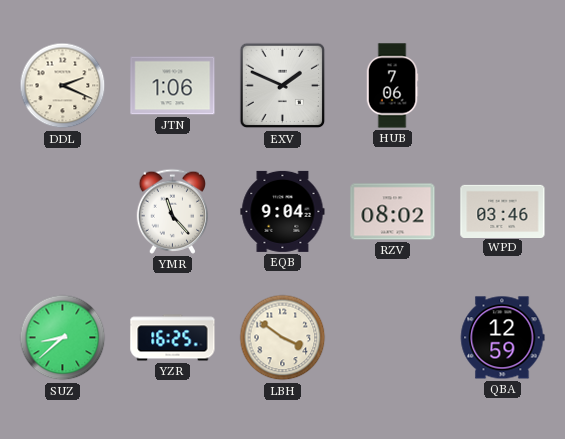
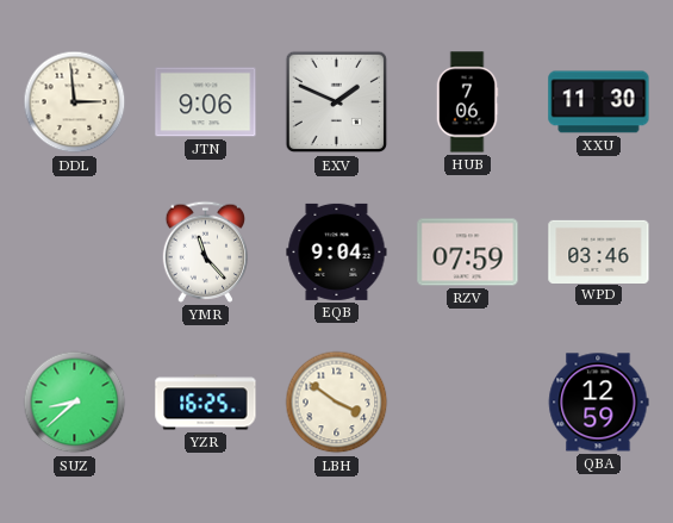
DDL: 2:19 -> 2:59
JTN: 1:06 -> 9:06
XXU: none -> 11:30
RZV: 08:02 -> 07:59
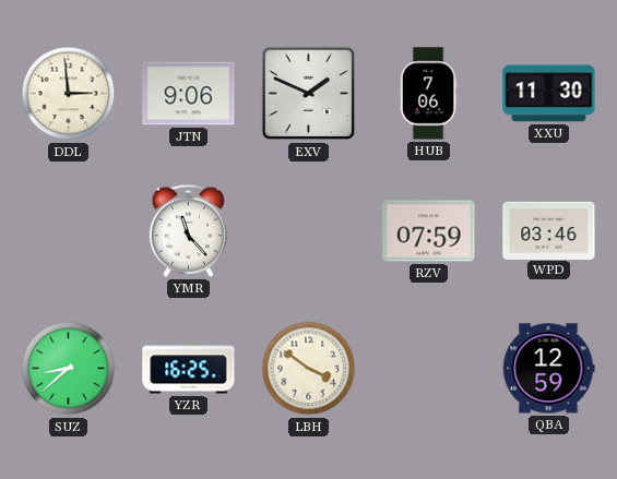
EQB: 9:04 -> none
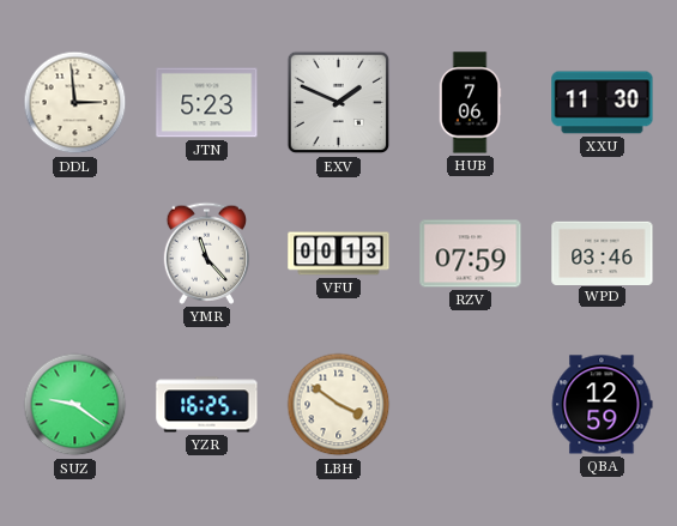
JTN: 9:06 -> 5:23
VFU: none -> 00:13
SUZ: 8:38 -> 9:21
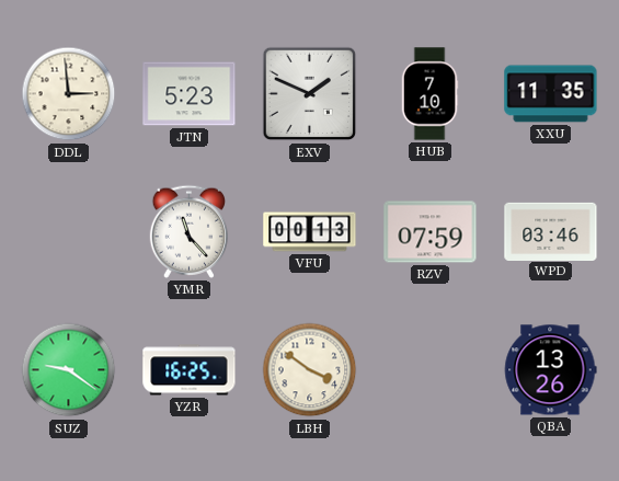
HUB: 7:06 -> 7:10
XXU: 11:30 -> 11:35
QBA: 12:59 -> 13:26
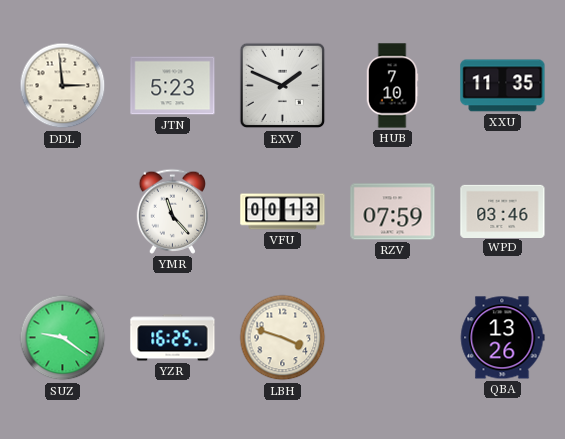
LBH: 3:51 -> 3:48
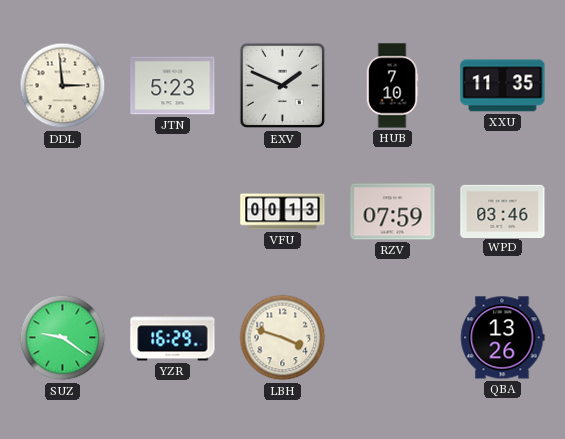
YMR: 11:23 -> none
YZR: 16:25 -> 16:29
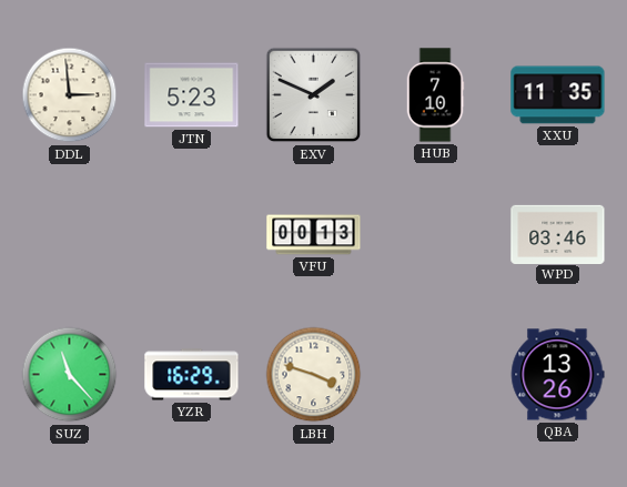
RZV: 07:59 -> none
SUZ: 9:21 -> 11:23
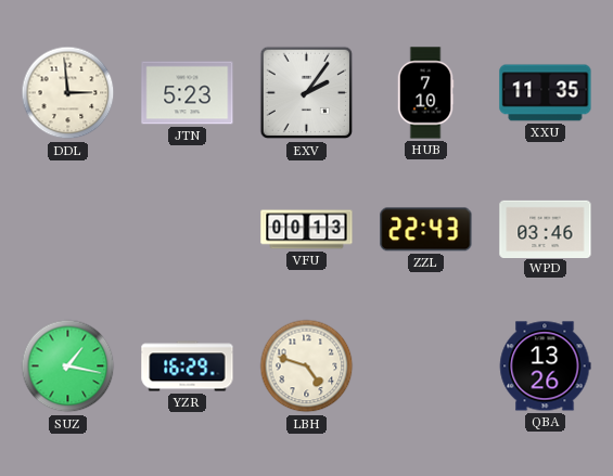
EXV: 1:49 -> 2:06
ZZL: none -> 22:43
SUZ: 11:23 -> 1:17
LBH: 3:48 -> 4:48
